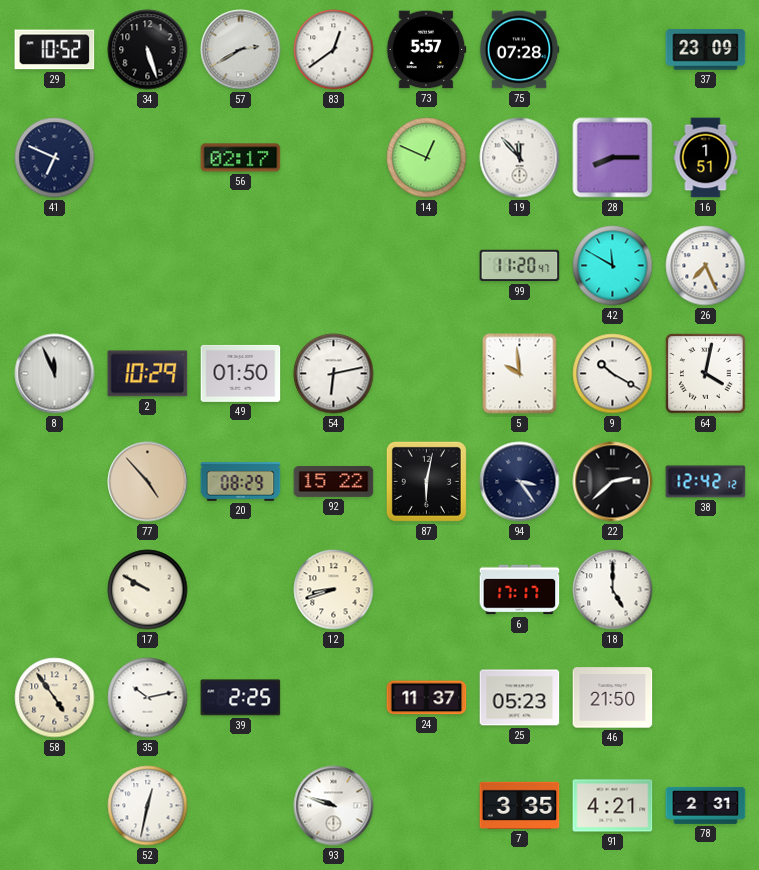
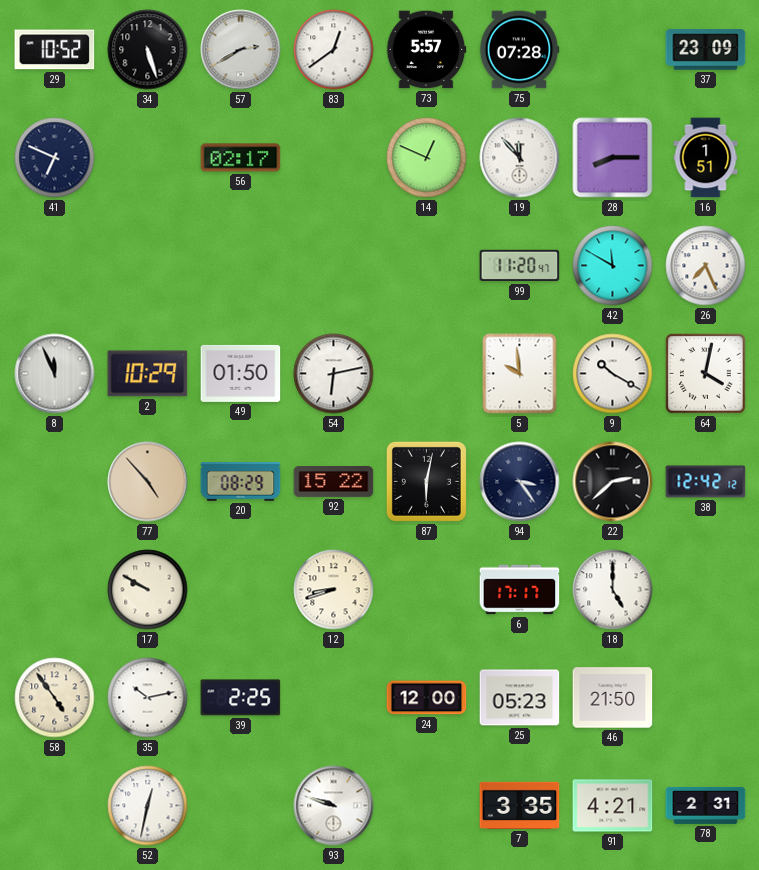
24: 11:37 -> 12:00
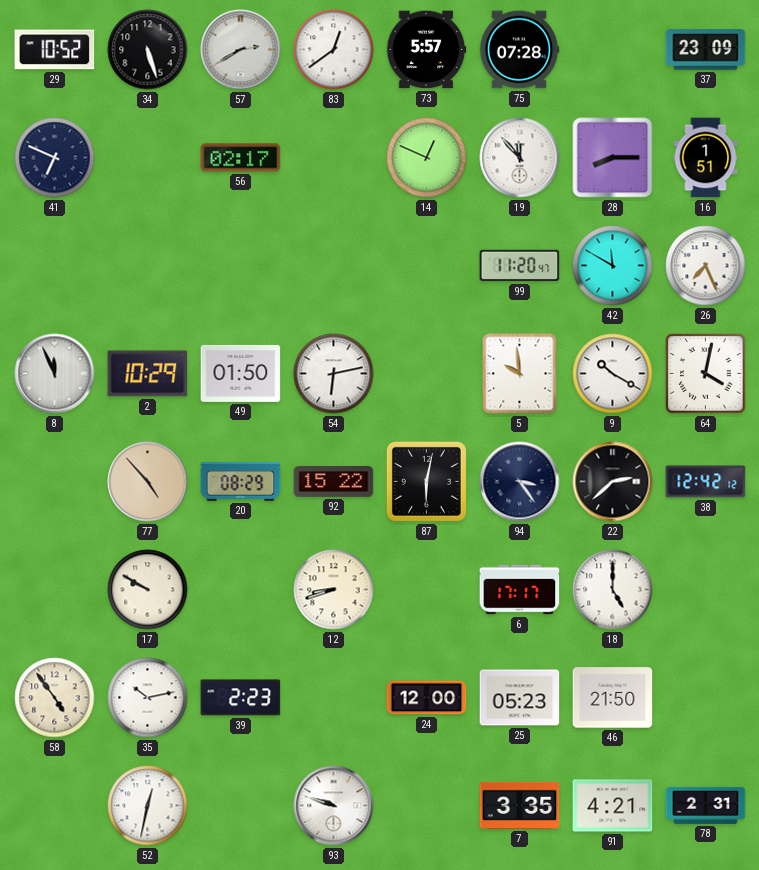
39: 2:25 -> 2:23
